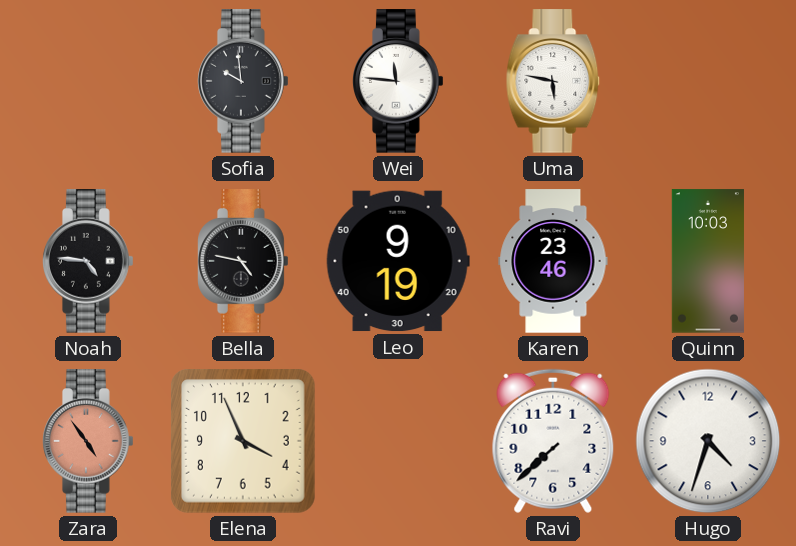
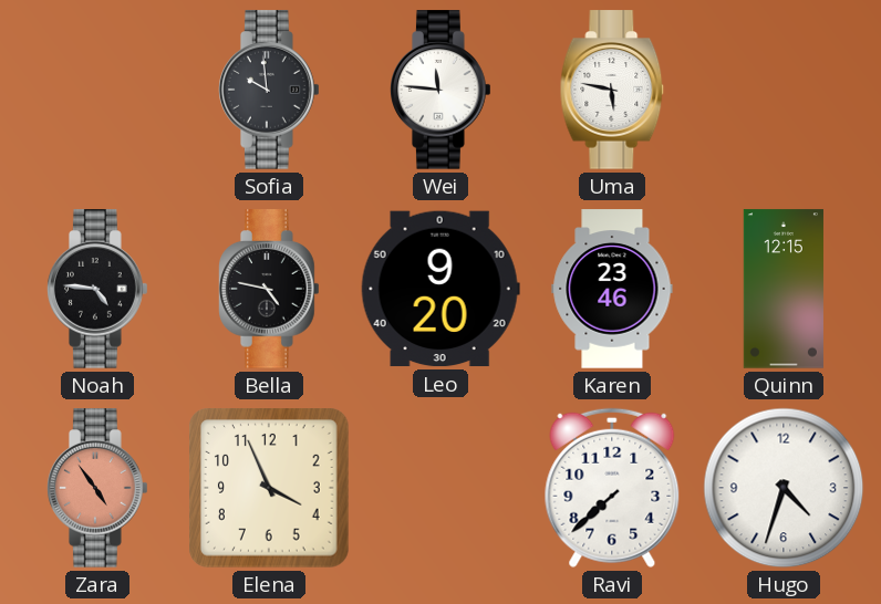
Leo: 9:19 -> 9:20
Quinn: 10:03 -> 12:15
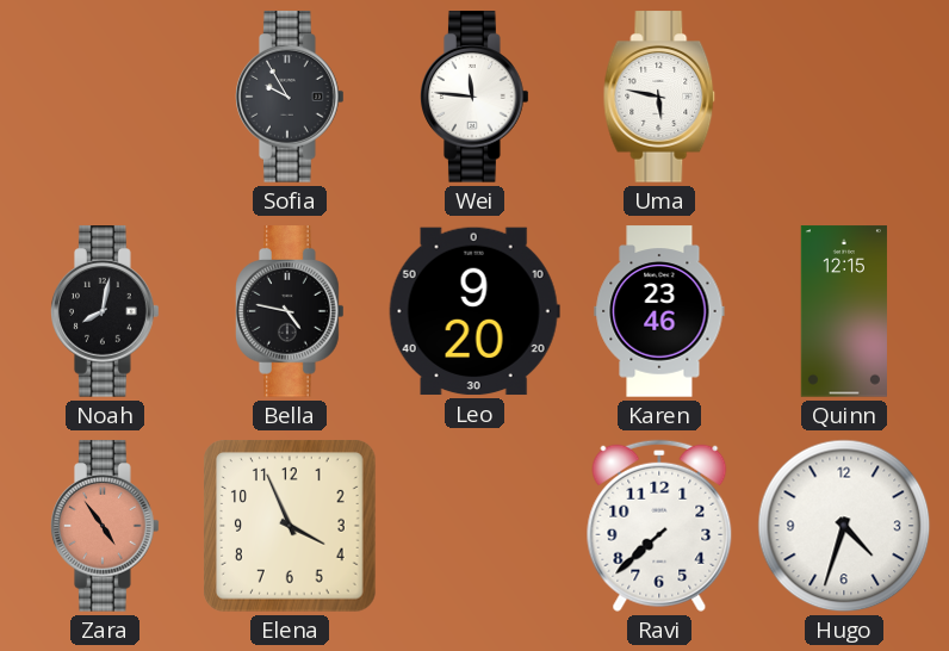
Sofia: 9:59 -> 9:55
Noah: 4:46 -> 8:02
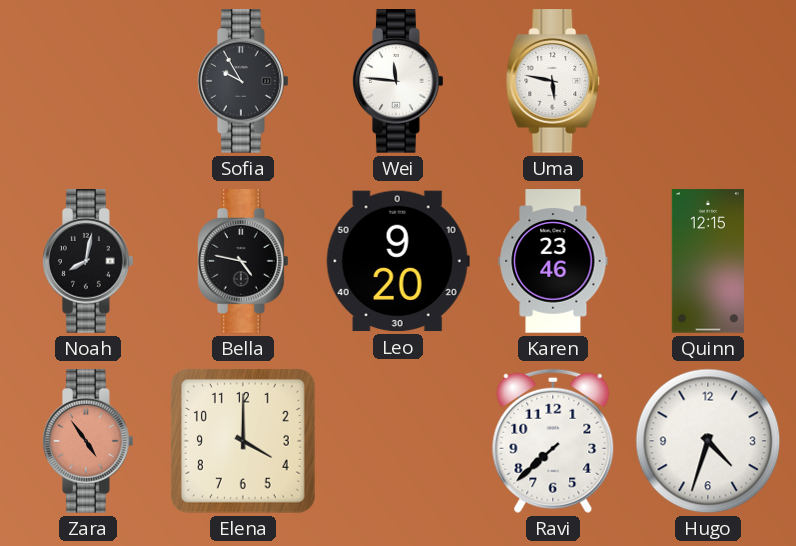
Elena: 3:56 -> 4:00
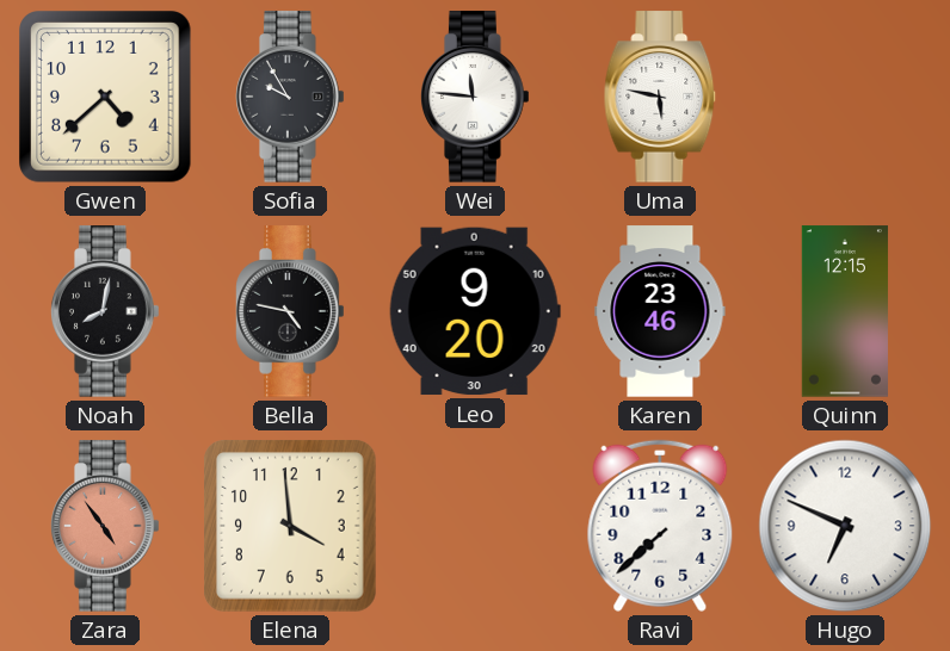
Gwen: none -> 4:38
Elena: 4:00 -> 3:59
Hugo: 4:33 -> 6:49
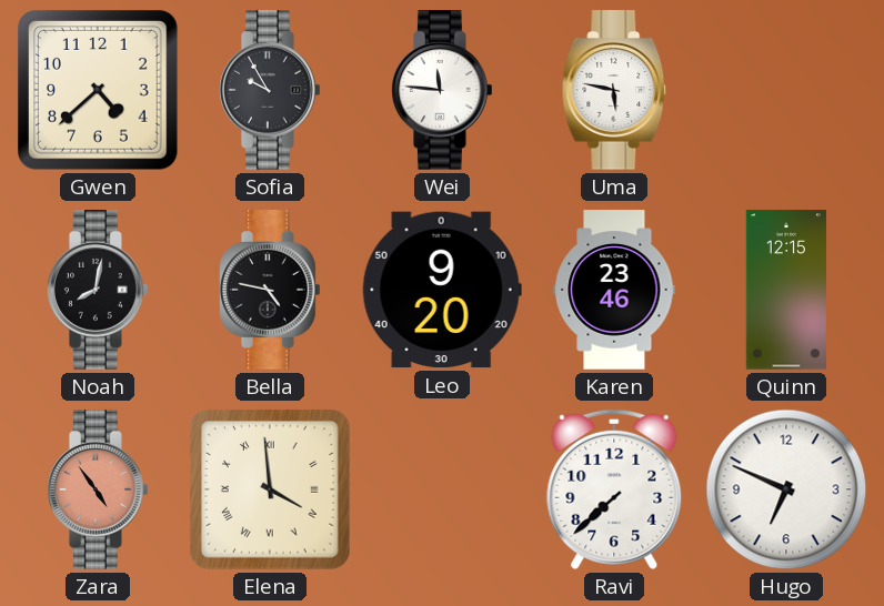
Elena numerals: Arabic -> Roman
